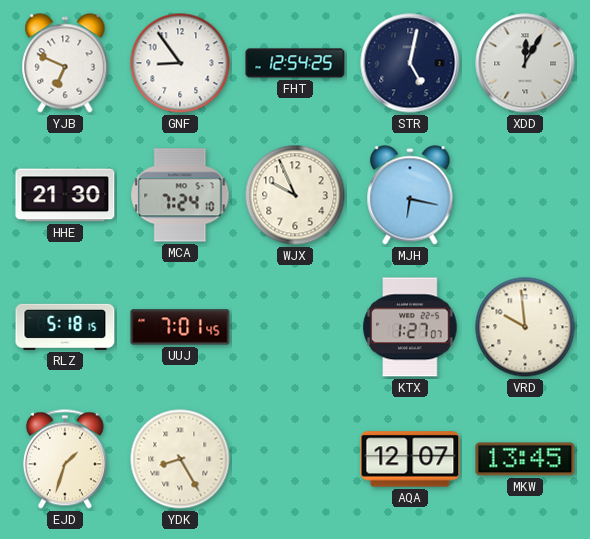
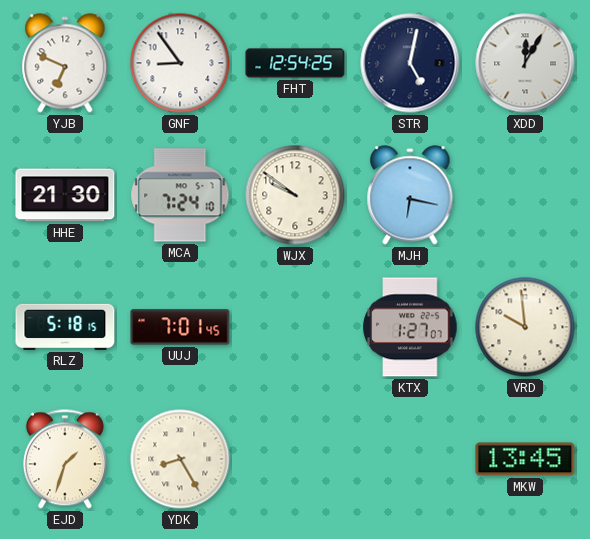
WJX: 9:56 -> 9:51
AQA: 12:07 -> none
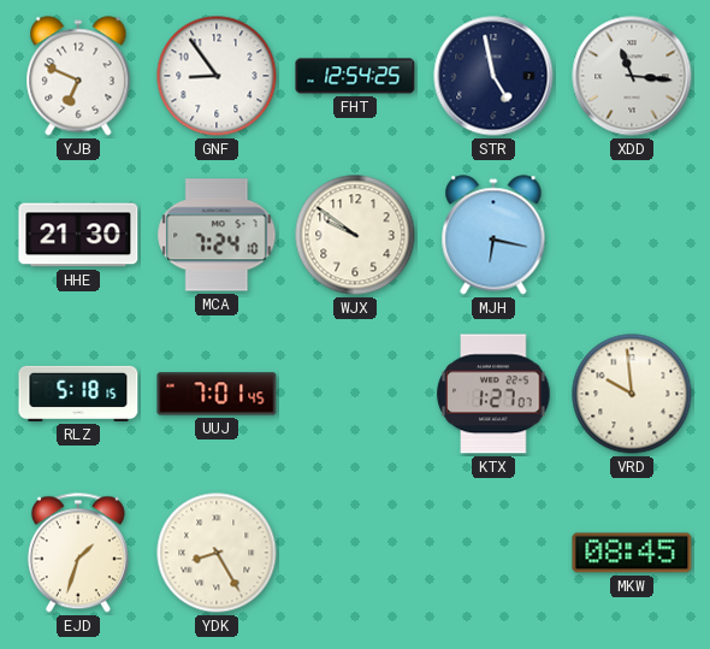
STR: 5:02 -> 4:58
XDD: 12:05 -> 11:16
MKW: 13:45 -> 08:45
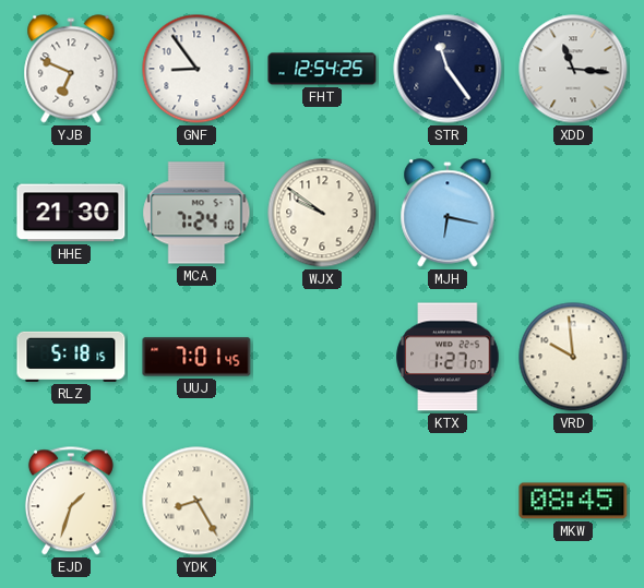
STR: 4:58 -> 11:24
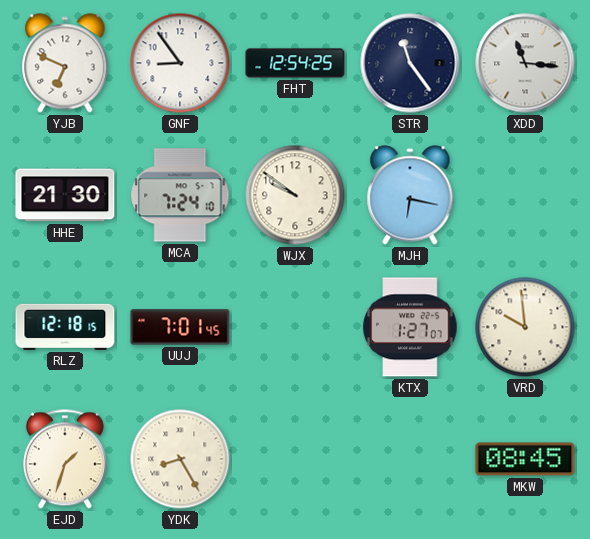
RLZ: 5:18 -> 12:18
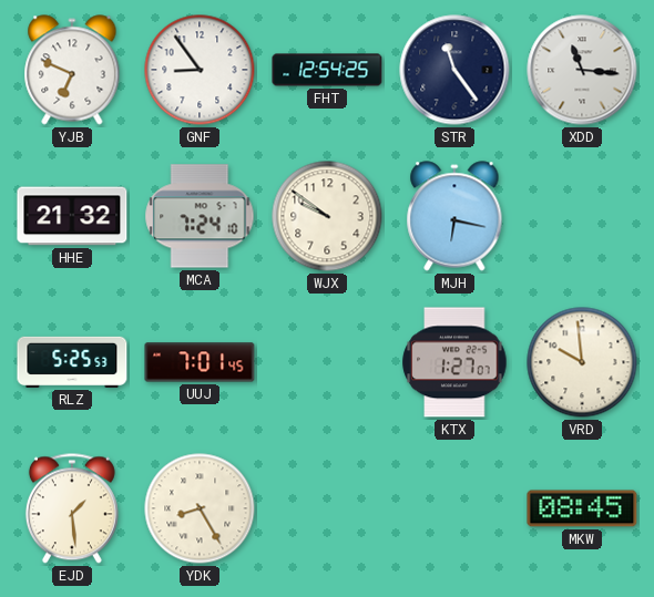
HHE: 21:30 -> 21:32
RLZ: 12:18 -> 5:25
EJD: 1:33 -> 1:29
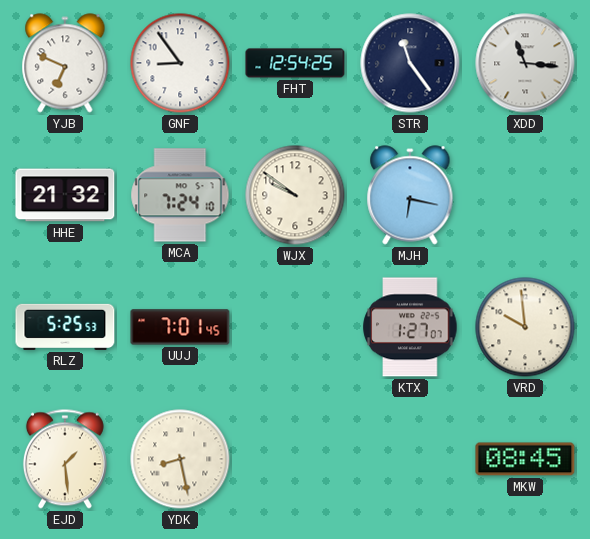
YDK: 8:25 -> 8:28
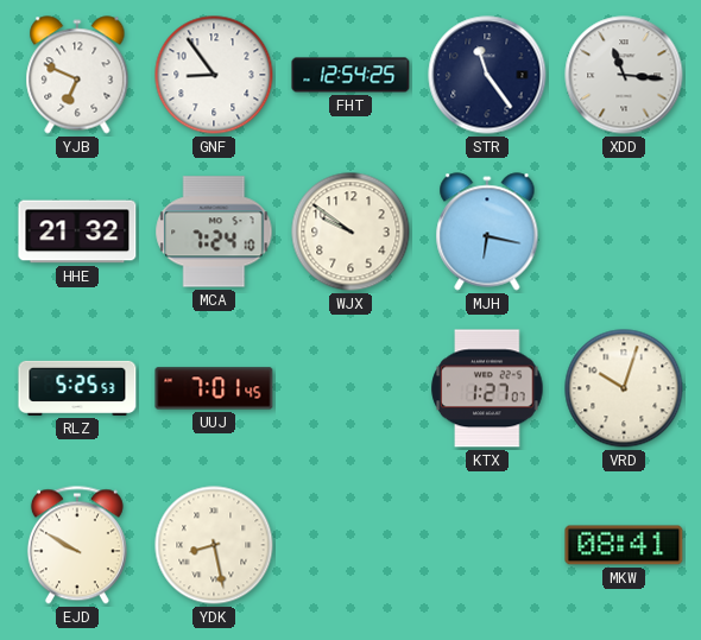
VRD: 9:59 -> 10:03
EJD: 1:29 -> 9:50
MKW: 08:45 -> 08:41
